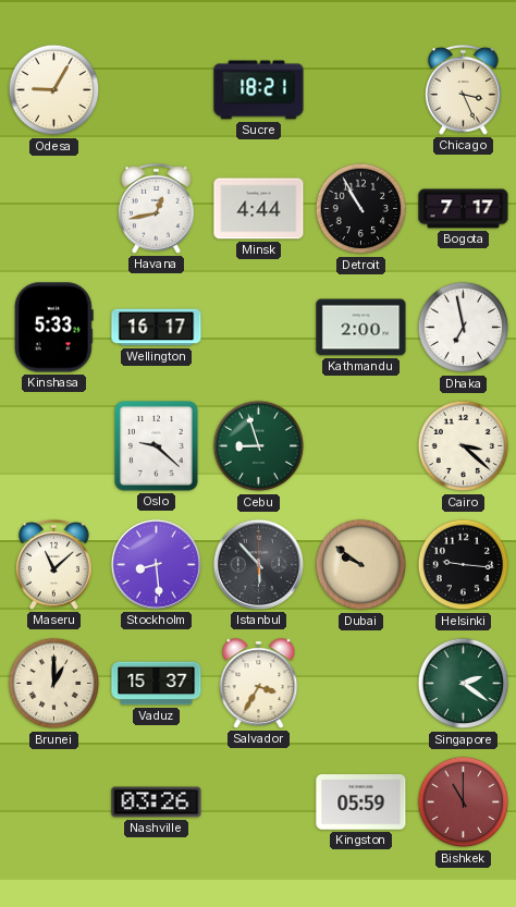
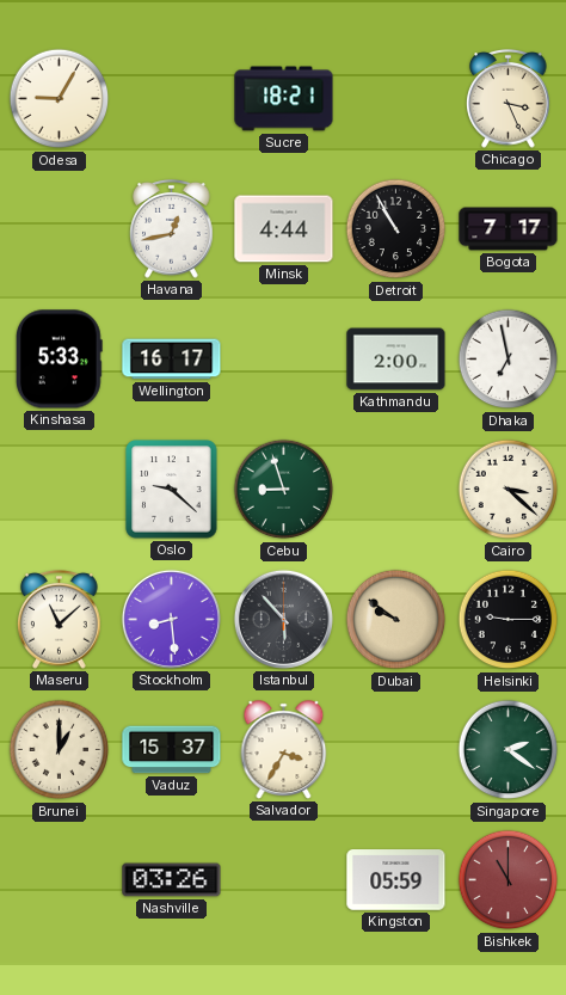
Helsinki: 9:16 -> 9:15
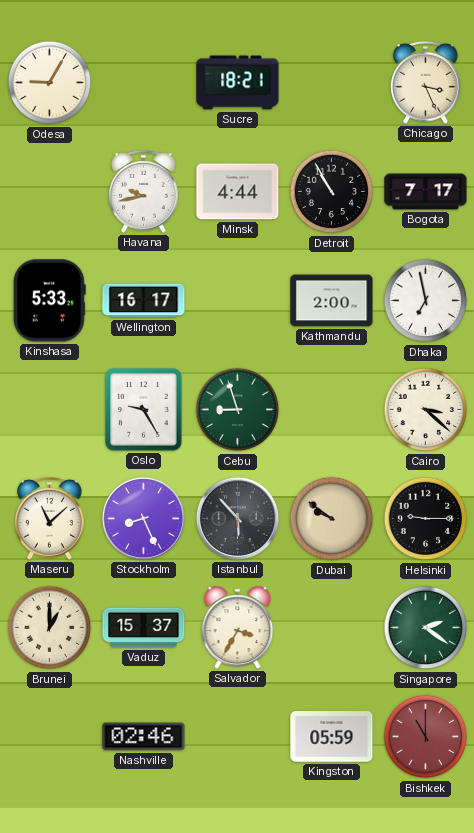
Havana: 12:43 -> 9:43
Oslo: 9:22 -> 9:25
Stockholm: 8:29 -> 8:26
Nashville: 03:26 -> 02:46
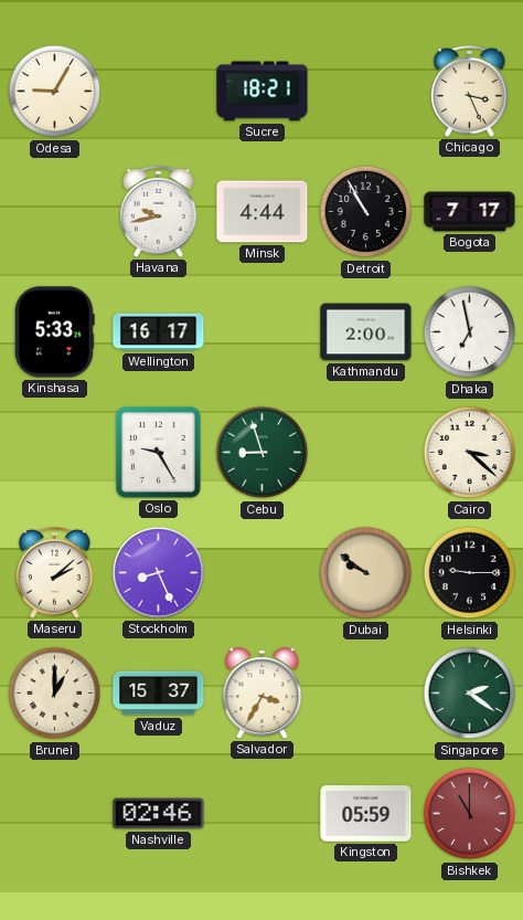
Maseru: 11:08 -> 2:08
Istanbul: 5:53 -> none
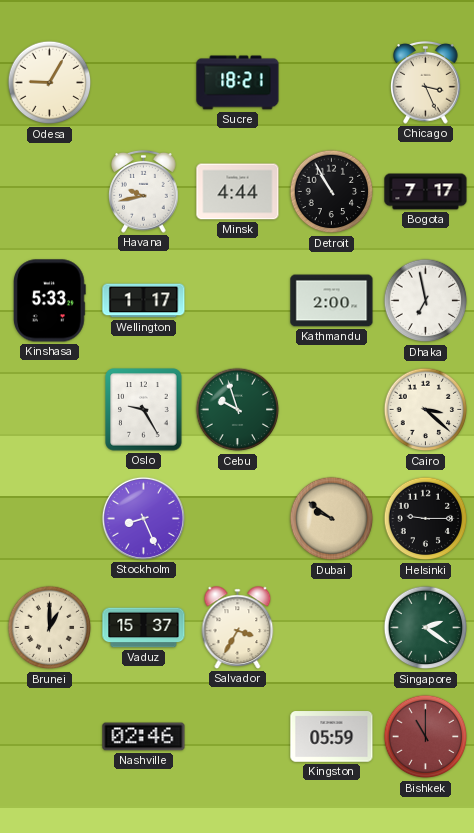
Wellington: 16:17 -> 1:17
Cebu: 8:57 -> 9:57
Maseru: 2:08 -> none
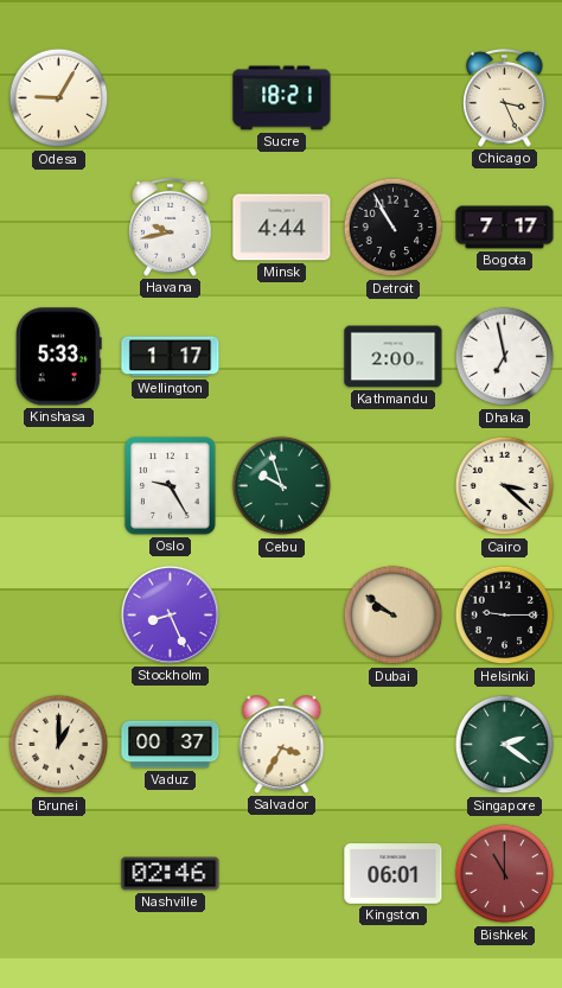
Vaduz: 15:37 -> 00:37
Kingston: 05:59 -> 06:01
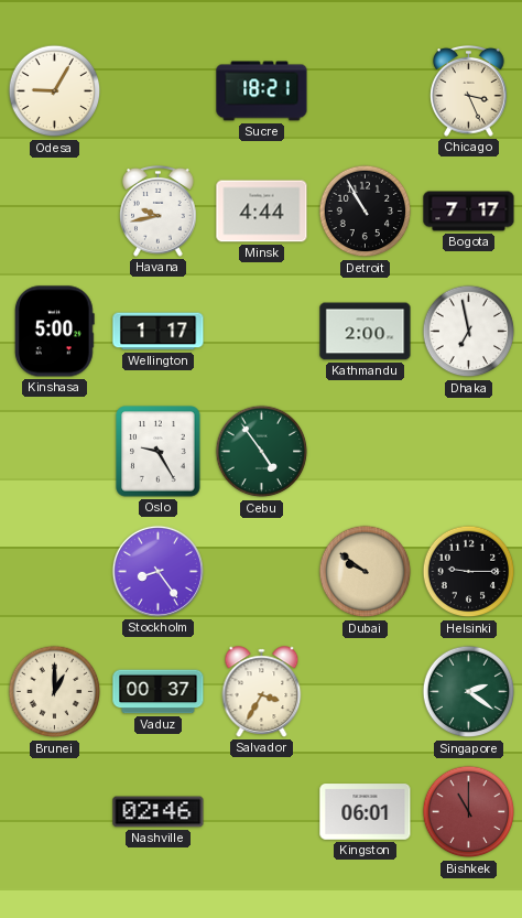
Kinshasa: 5:33 -> 5:00
Cebu: 9:57 -> 4:54
Cairo: 3:22 -> none
Stockholm: 8:26 -> 8:24
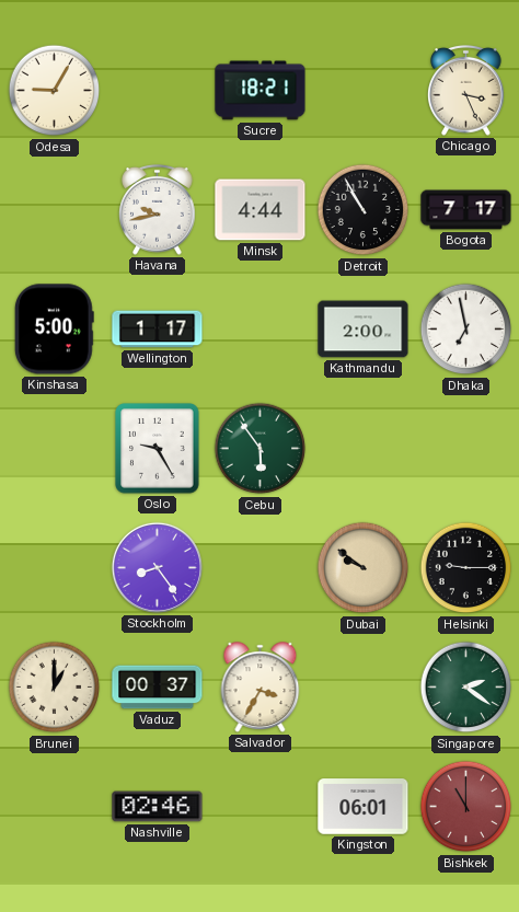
Cebu: 4:54 -> 5:54
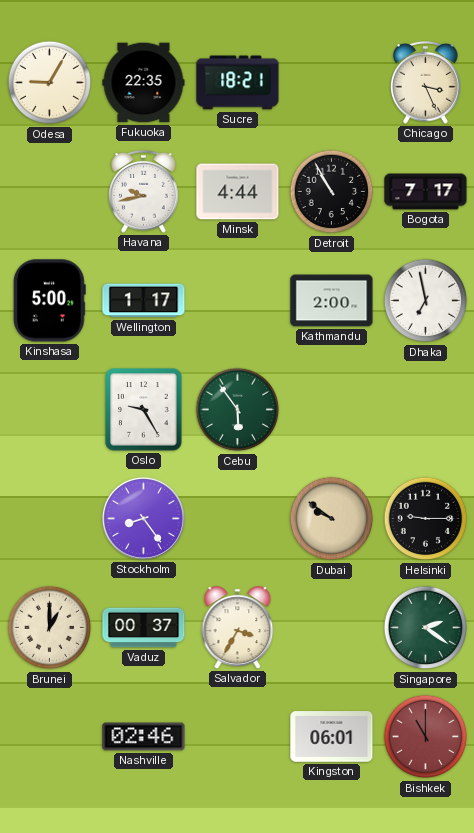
Fukuoka: none -> 22:35
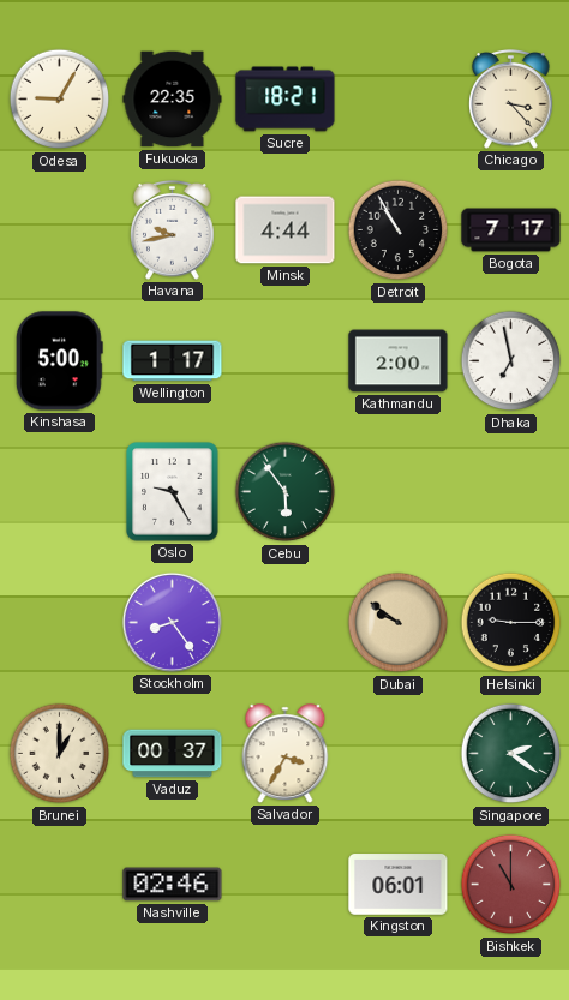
Chicago: 3:26 -> 3:23
